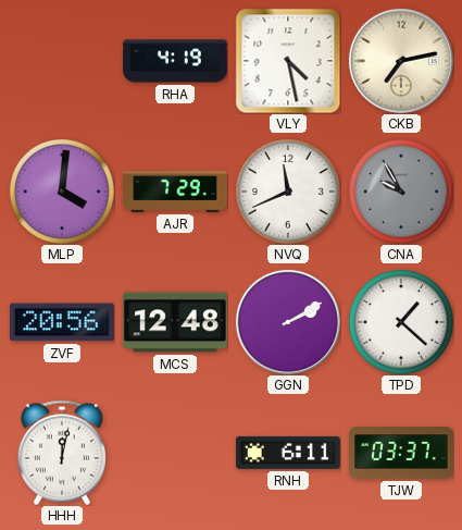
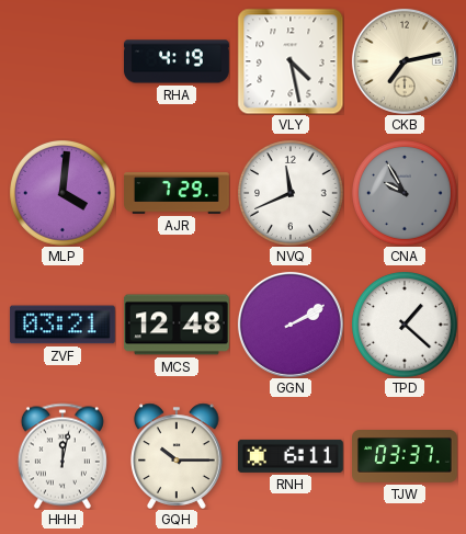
ZVF: 20:56 -> 03:21
GQH: none -> 10:15
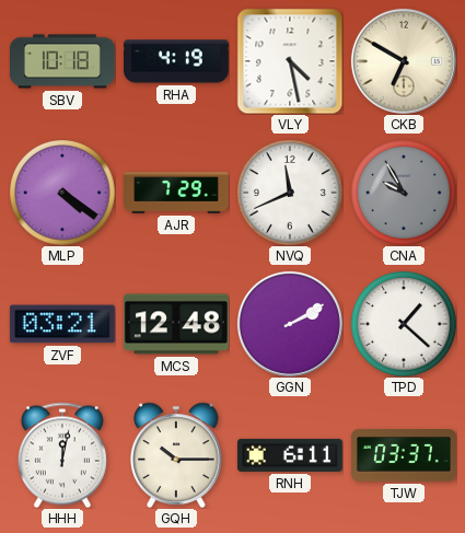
SBV: none -> 10:18
CKB: 7:13 -> 6:50
MLP: 4:01 -> 4:21
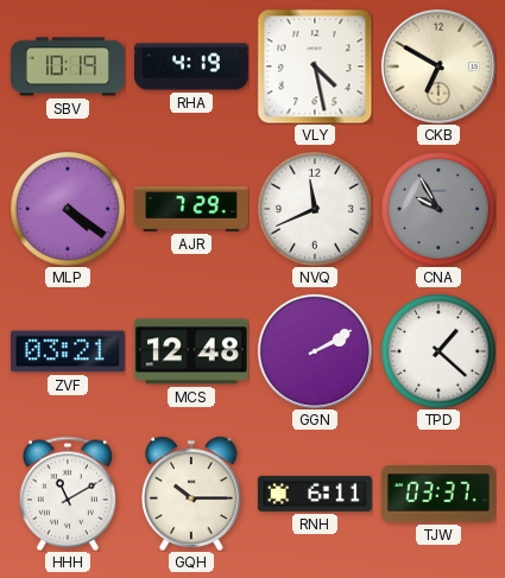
SBV: 10:18 -> 10:19
HHH: 12:02 -> 11:10
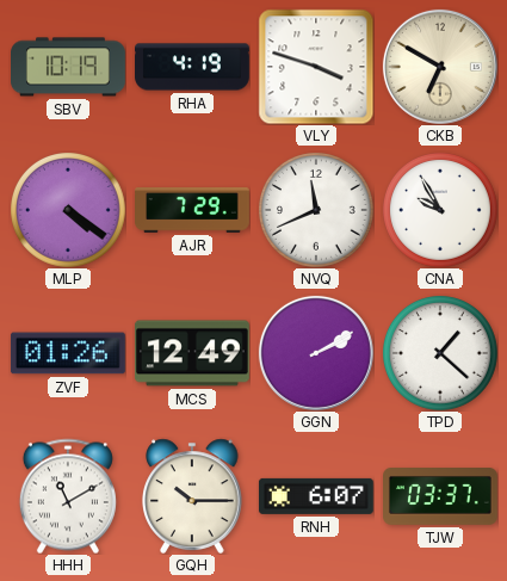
VLY: 4:28 -> 3:48
CNA dial: grey -> white
ZVF: 03:21 -> 01:26
MCS: 12:48 -> 12:49
RNH: 6:11 -> 6:07
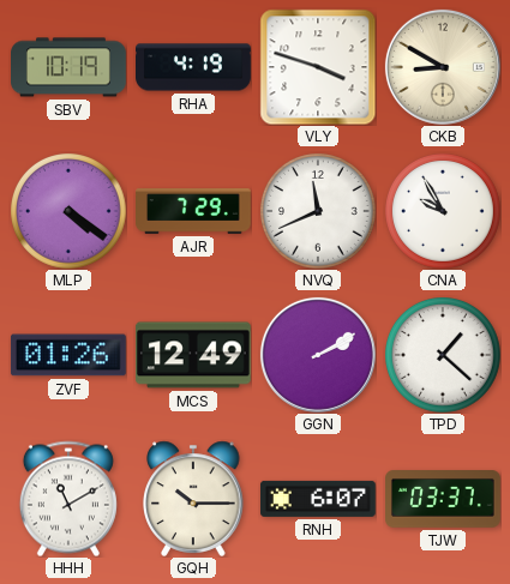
CKB: 6:50 -> 8:50
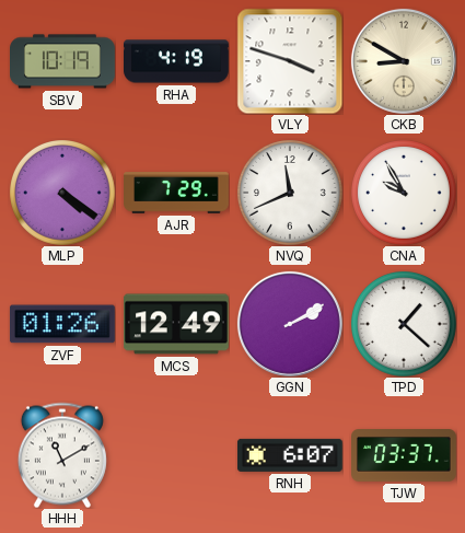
GQH: 10:15 -> none
